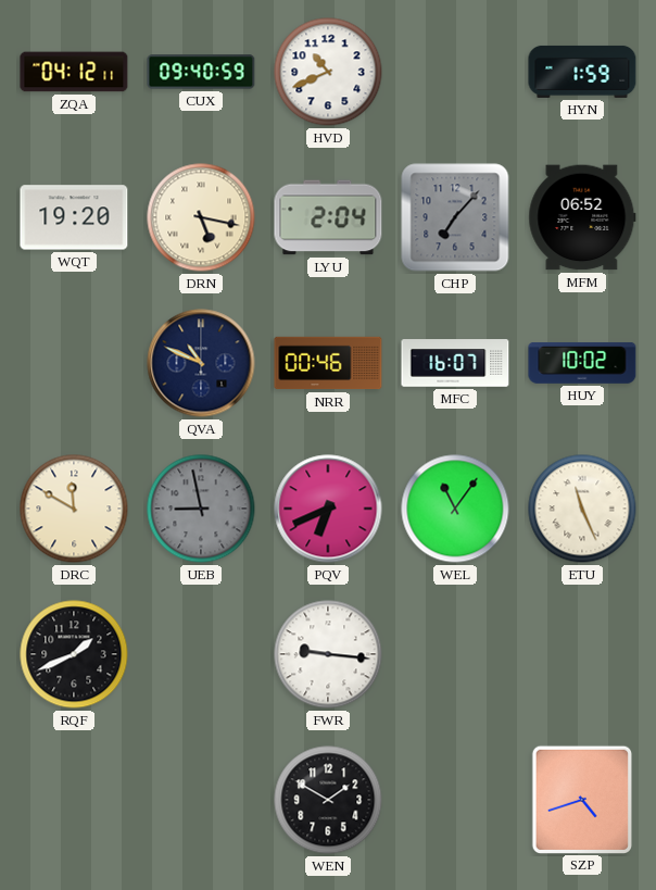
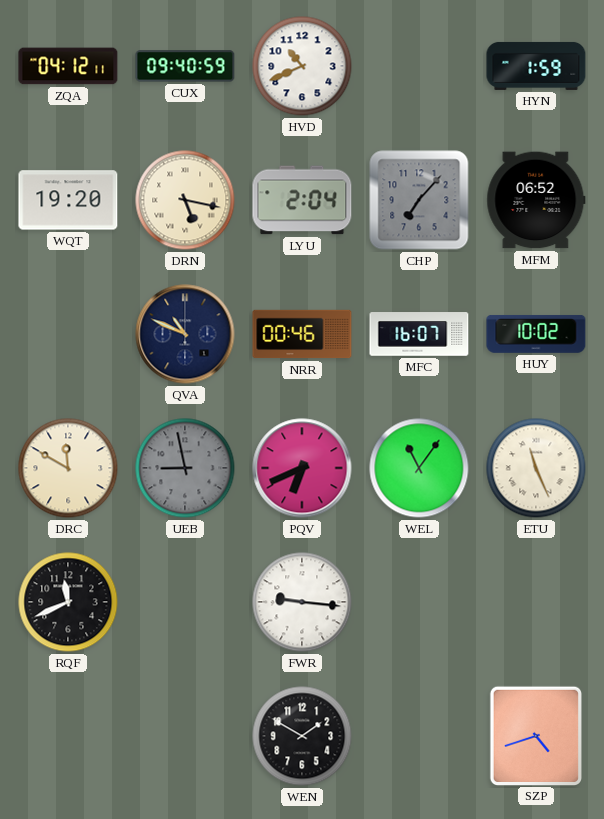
RQF: 1:41 -> 11:41
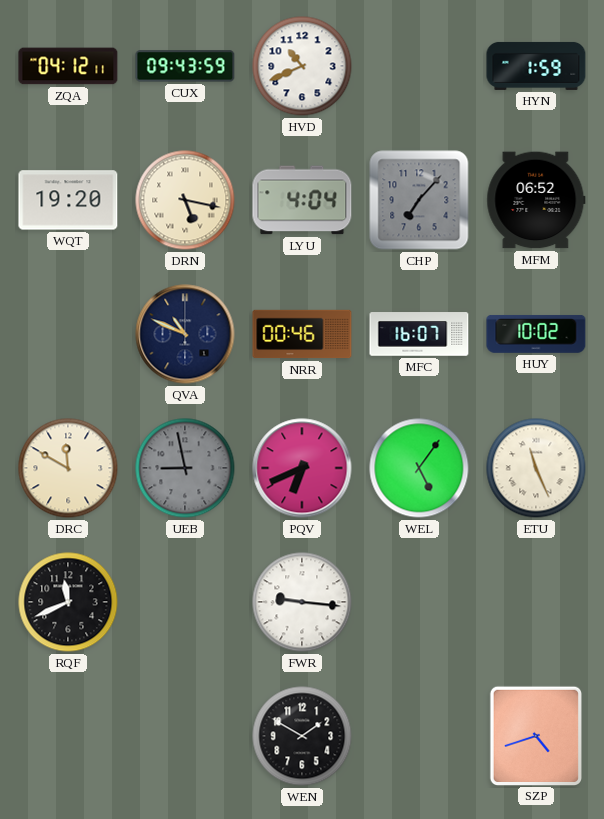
CUX: 09:40 -> 09:43
LYU: 2:04 -> 4:04
WEL: 11:06 -> 5:06
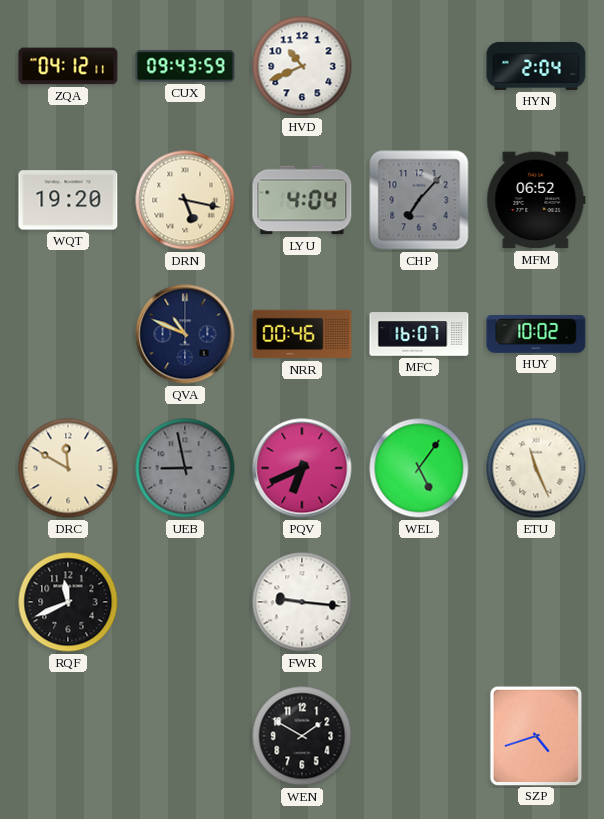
HYN: 1:59 -> 2:04
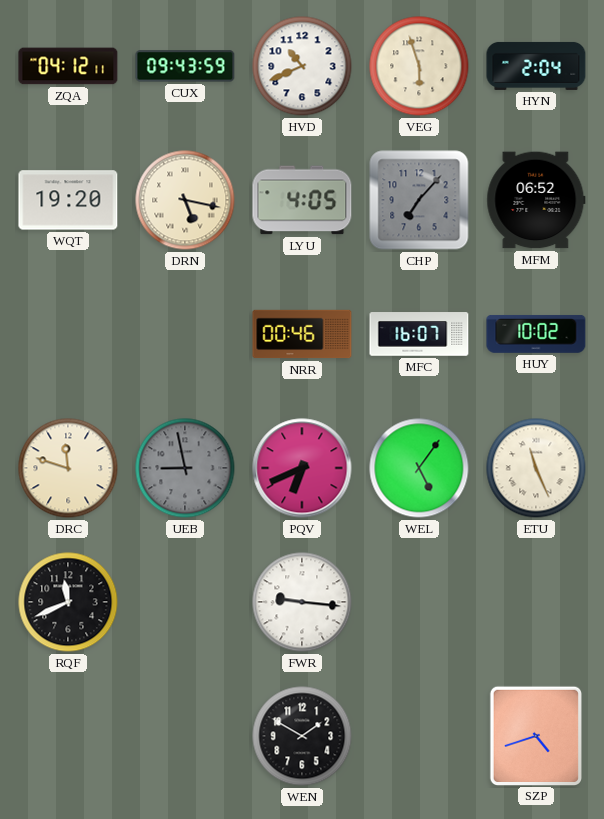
VEG: none -> 5:57
LYU: 4:04 -> 4:05
QVA: 10:49 -> none
DRC: 11:50 -> 11:48
